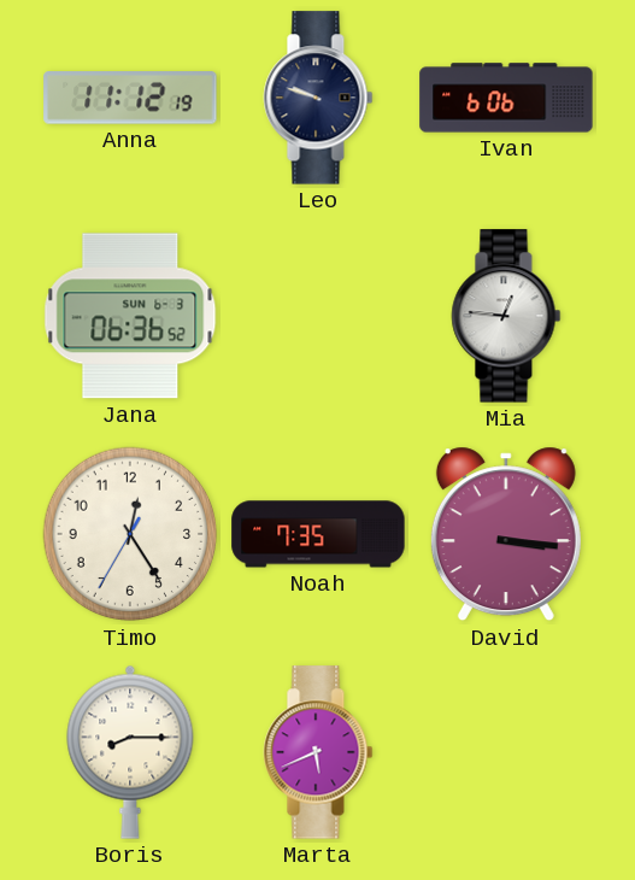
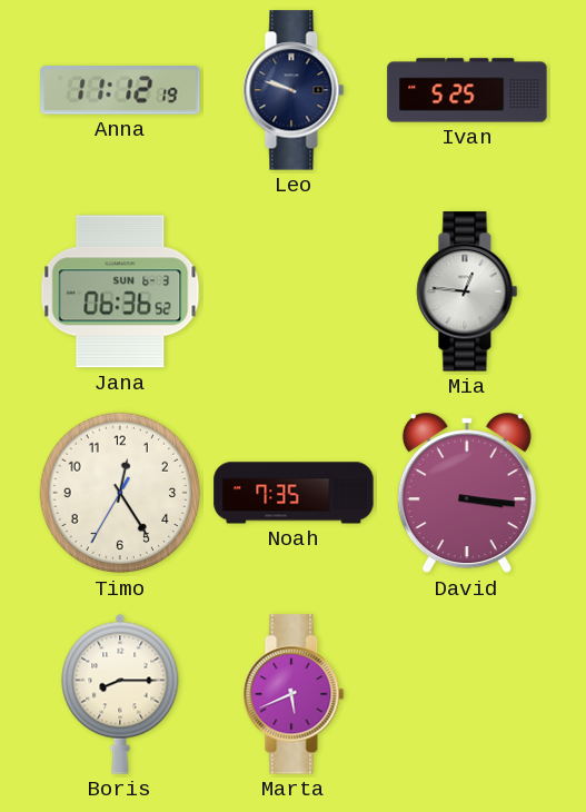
Ivan: 6:06 -> 5:25
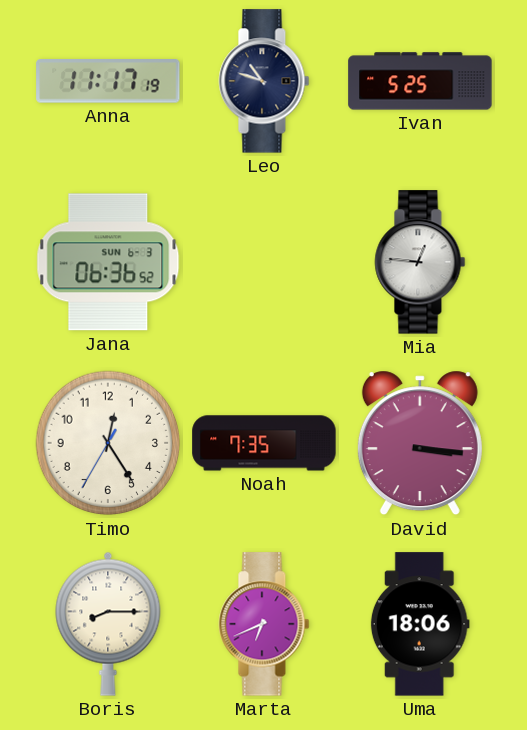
Anna: 11:12 -> 11:17
Leo: 9:48 -> 10:48
Marta: 5:41 -> 6:41
Uma: none -> 18:06
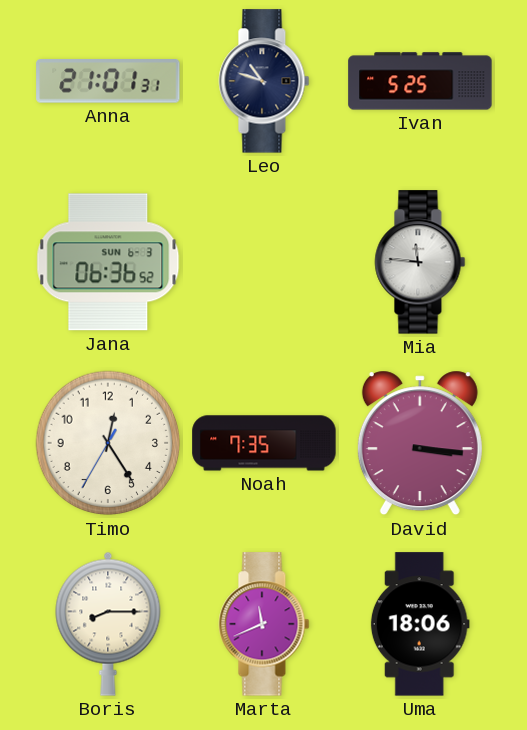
Anna: 11:17 -> 21:01
Mia: 12:46 -> 11:46
Marta: 6:41 -> 11:41
